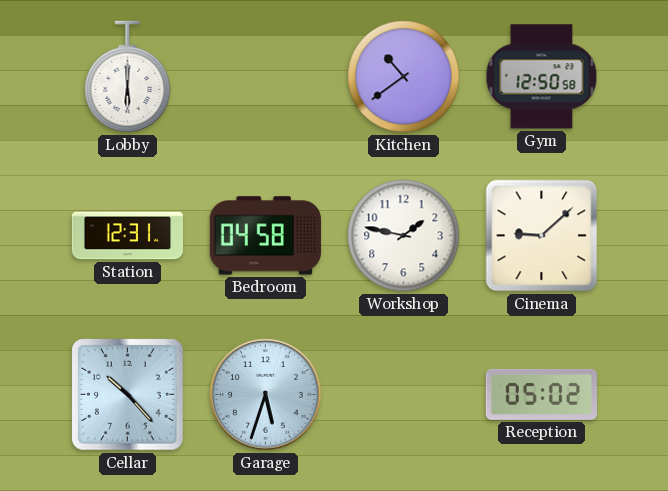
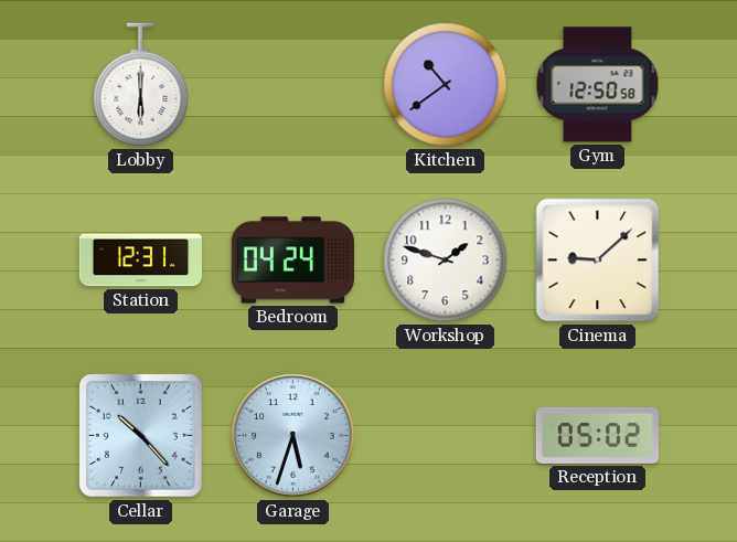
Bedroom: 04:58 -> 04:24
Workshop: 1:47 -> 1:48
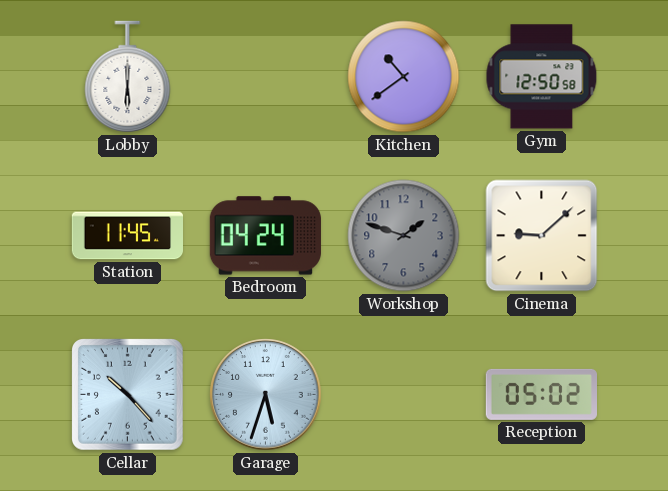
Station: 12:31 -> 11:45
Workshop dial: white -> grey
